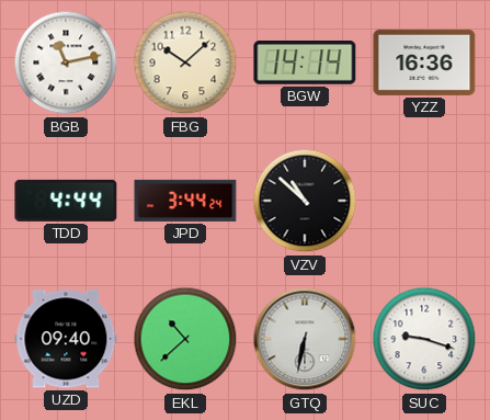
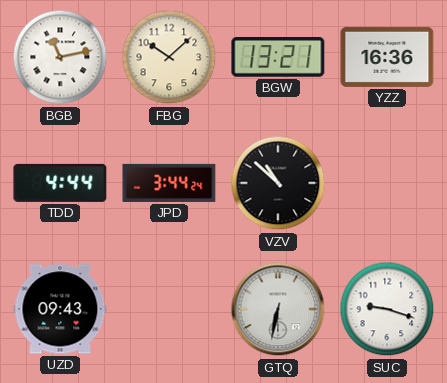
BGW: 14:14 -> 13:21
UZD: 09:40 -> 09:43
EKL: 10:38 -> none
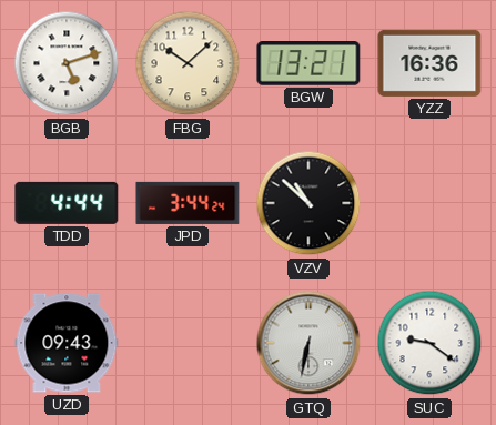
BGB: 11:13 -> 5:12
SUC: 9:18 -> 9:21
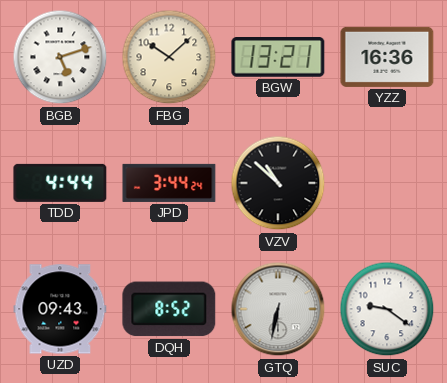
DQH: none -> 8:52
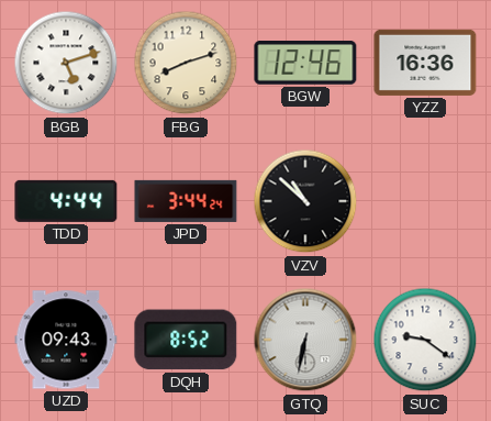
FBG: 10:08 -> 8:12
BGW: 13:21 -> 12:46
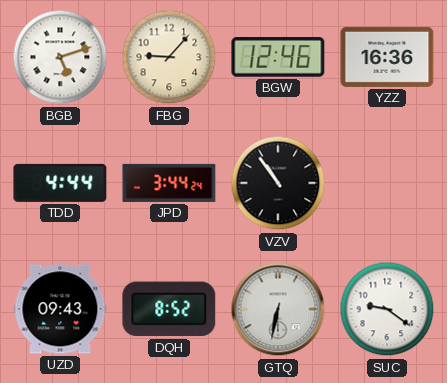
FBG: 8:12 -> 9:07
VZV: 10:52 -> 10:54
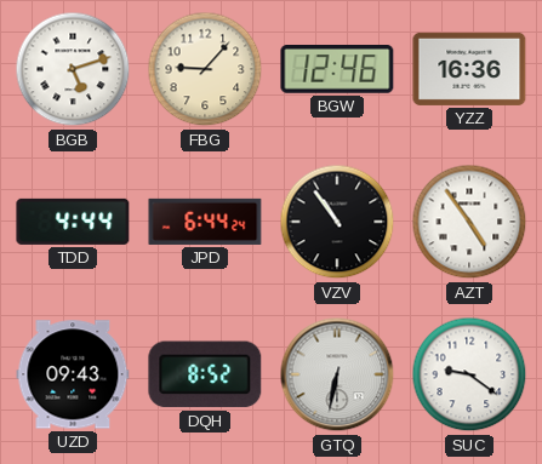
JPD: 3:44 -> 6:44
AZT: none -> 4:54
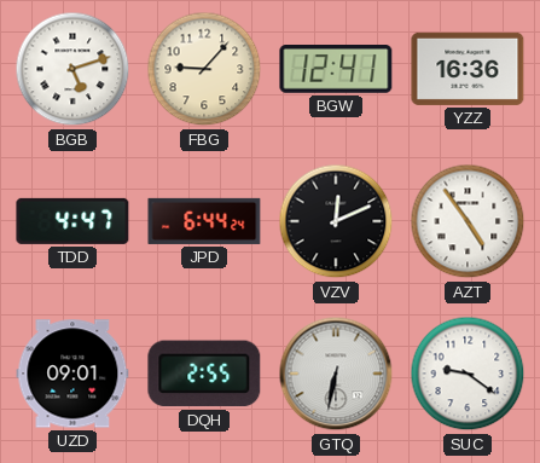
BGW: 12:46 -> 12:41
TDD: 4:44 -> 4:47
VZV: 10:54 -> 12:11
UZD: 09:43 -> 09:01
DQH: 8:52 -> 2:55
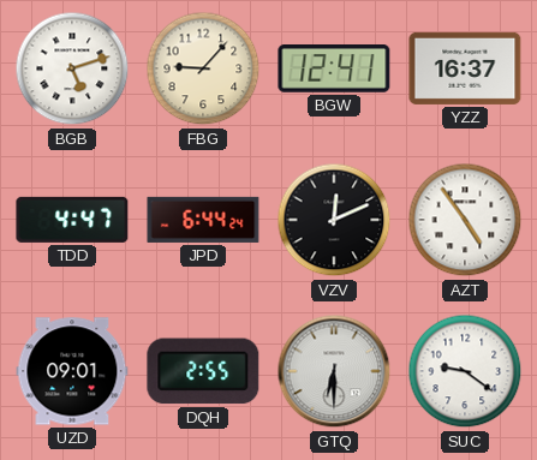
YZZ: 16:36 -> 16:37
GTQ: 6:32 -> 6:30
